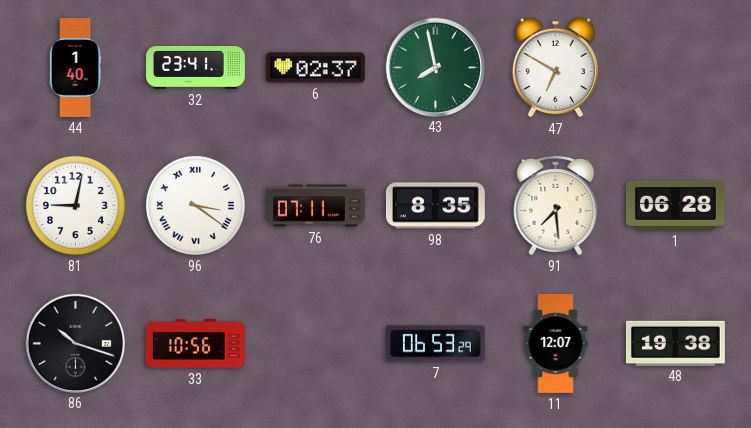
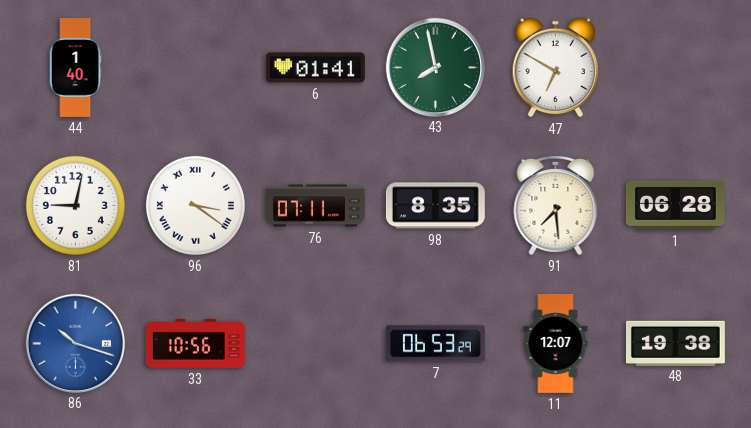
32: 23:41 -> none
6: 02:37 -> 01:41
86 dial: black -> blue
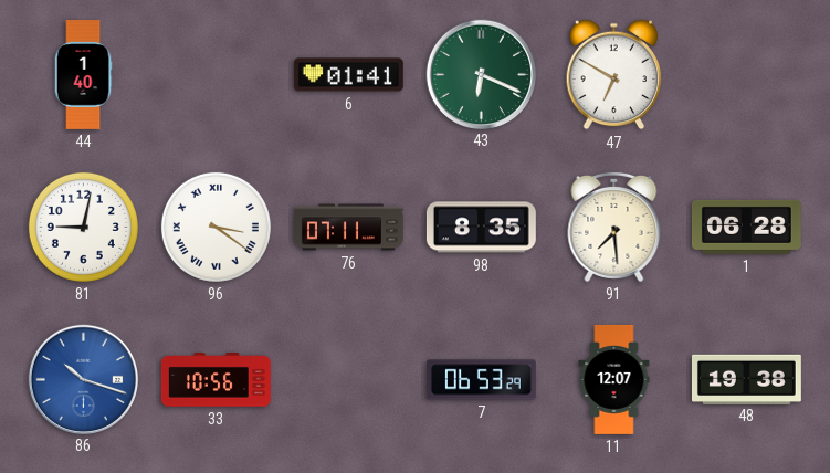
43: 7:58 -> 6:19
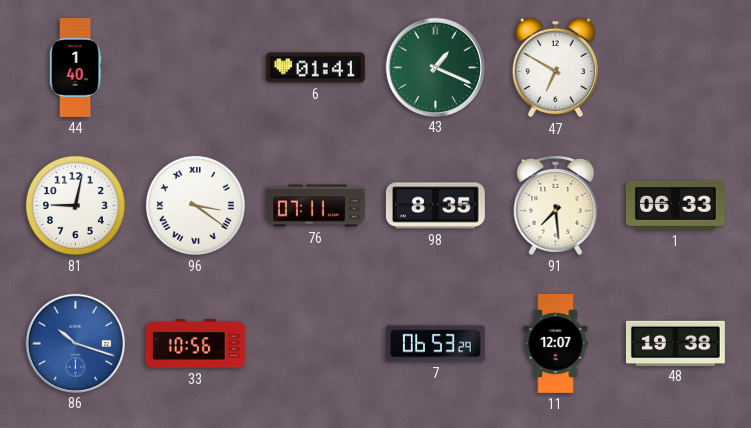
43: 6:19 -> 1:19
1: 06:28 -> 06:33
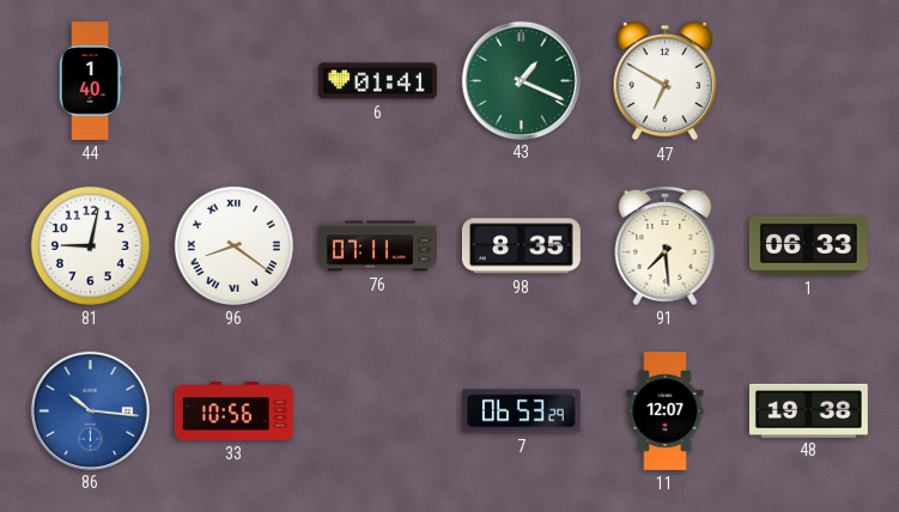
96: 3:21 -> 8:21
86: 10:18 -> 10:16
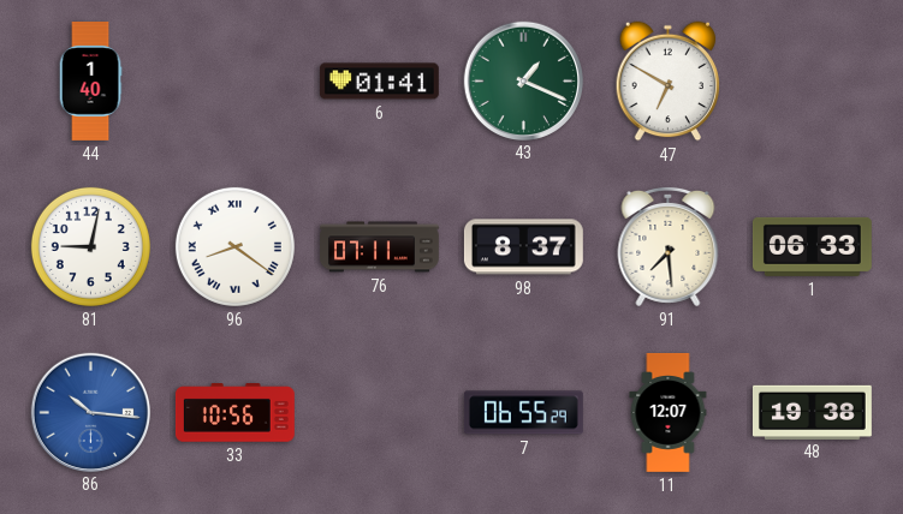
98: 8:35 -> 8:37
7: 06:53 -> 06:55
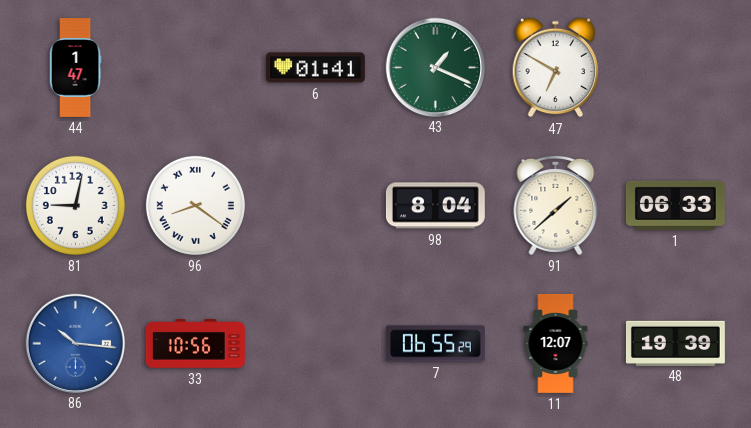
44: 1:40 -> 1:47
76: 07:11 -> none
98: 8:37 -> 8:04
91: 7:29 -> 1:38
48: 19:38 -> 19:39
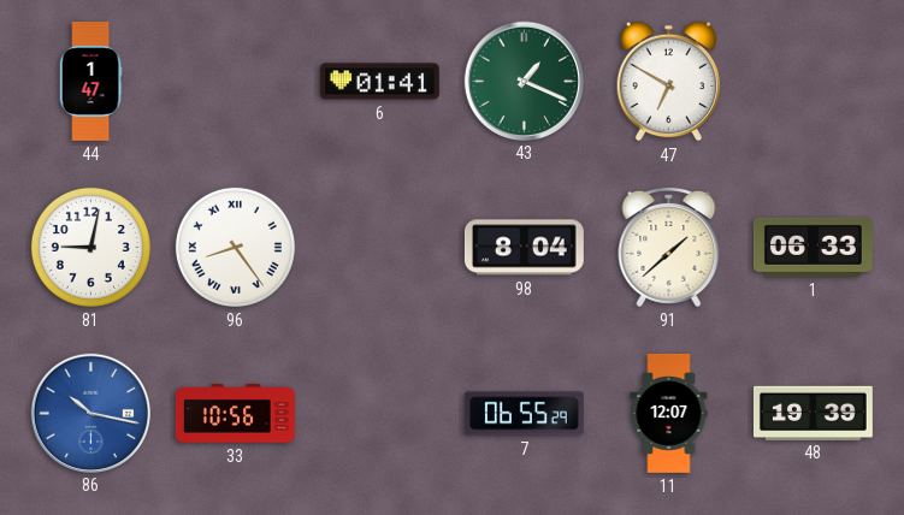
96: 8:21 -> 8:24
86: 10:16 -> 10:17
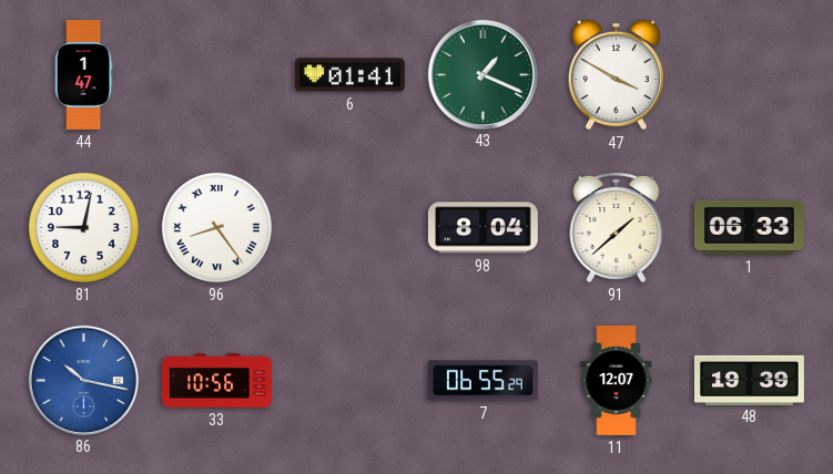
47: 6:50 -> 3:50
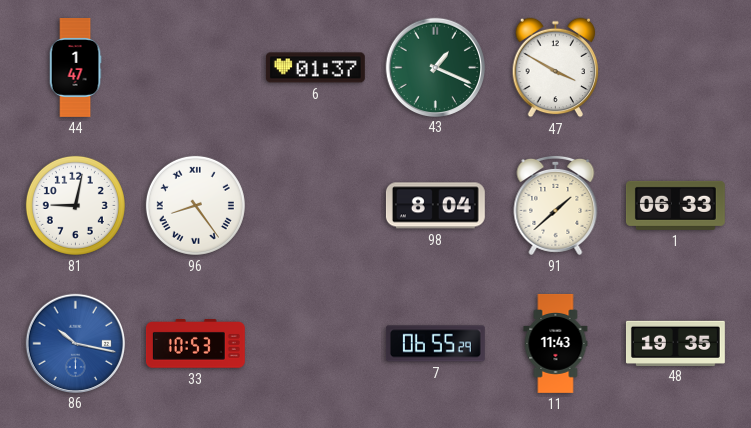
6: 01:41 -> 01:37
33: 10:56 -> 10:53
11: 12:07 -> 11:43
48: 19:39 -> 19:35
